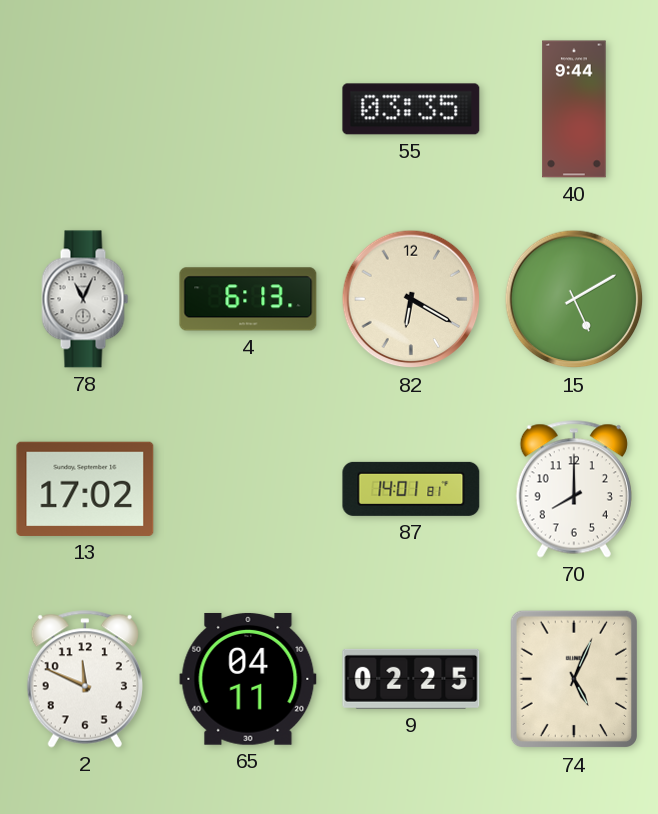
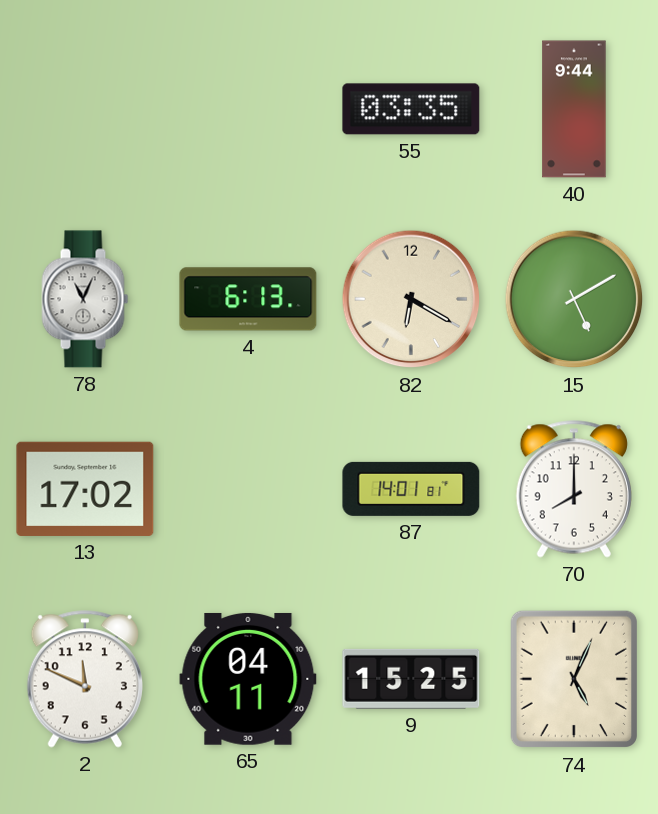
9: 02:25 -> 15:25
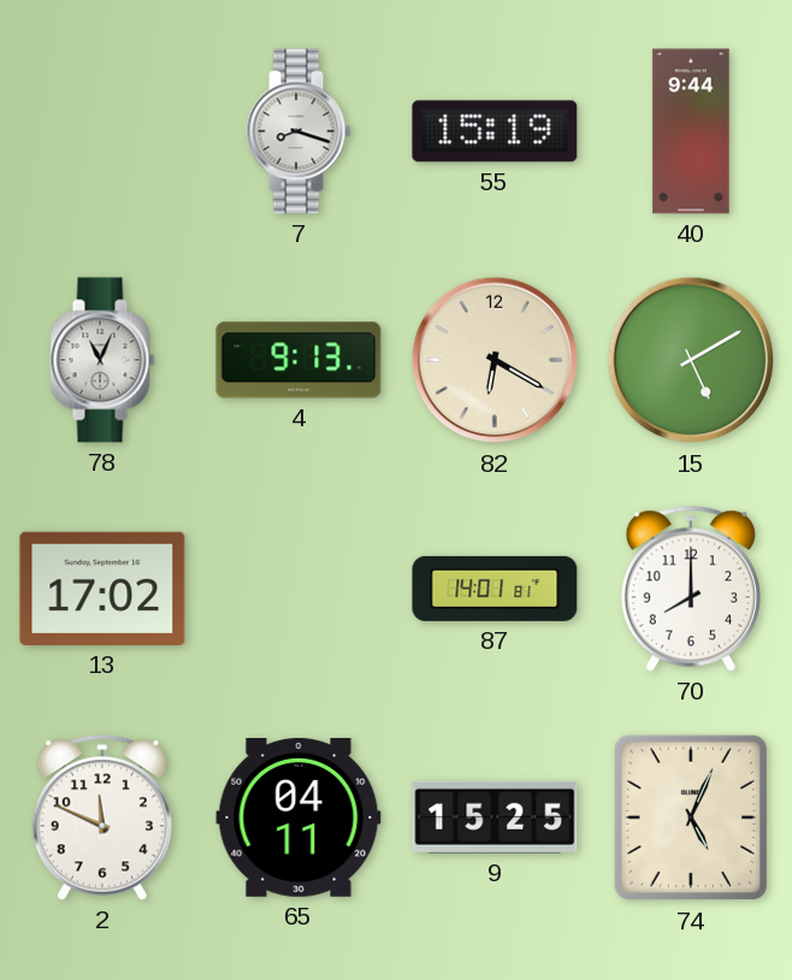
7: none -> 8:18
55: 03:35 -> 15:19
4: 6:13 -> 9:13
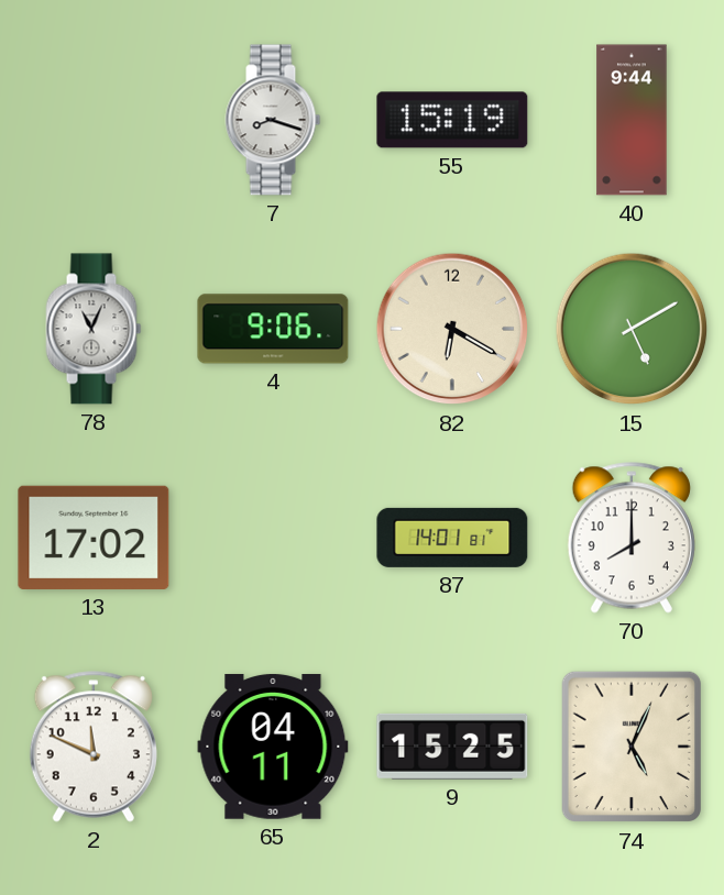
4: 9:13 -> 9:06
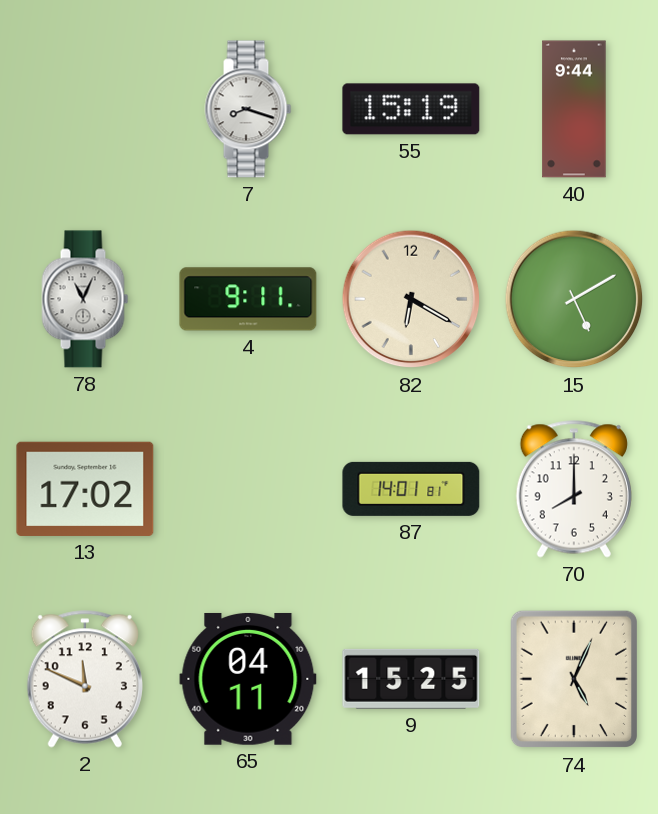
4: 9:06 -> 9:11
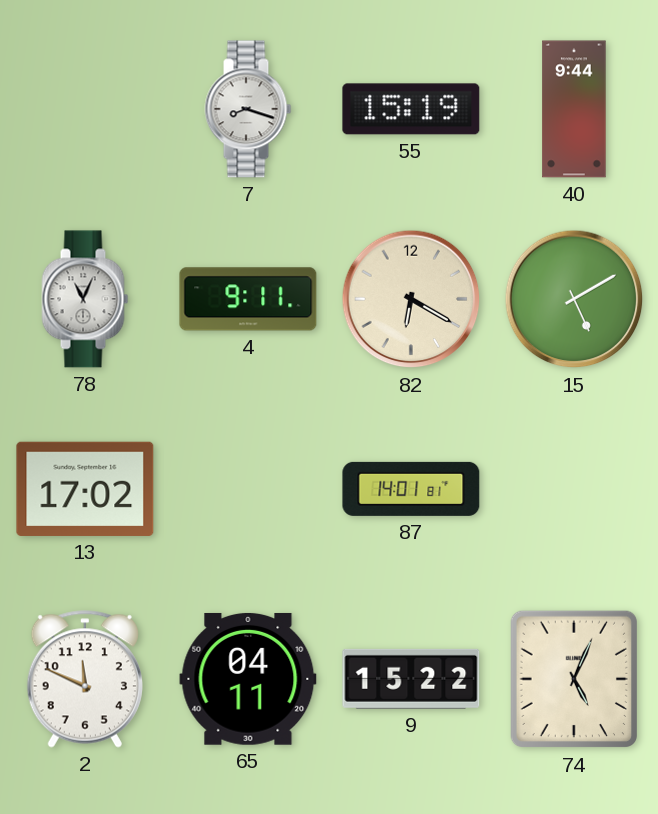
70: 8:00 -> none
9: 15:25 -> 15:22
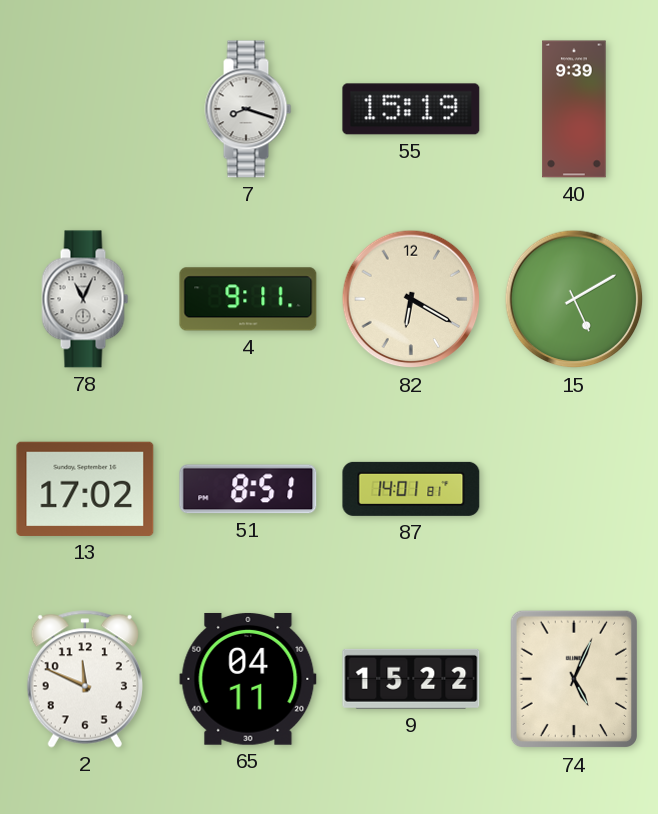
40: 9:44 -> 9:39
51: none -> 8:51
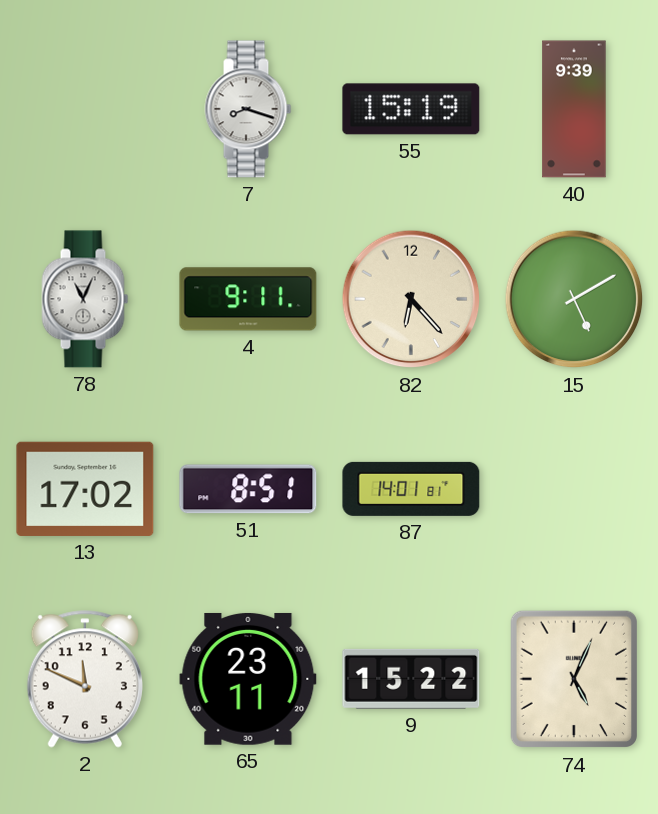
82: 6:20 -> 6:23
65: 04:11 -> 23:11
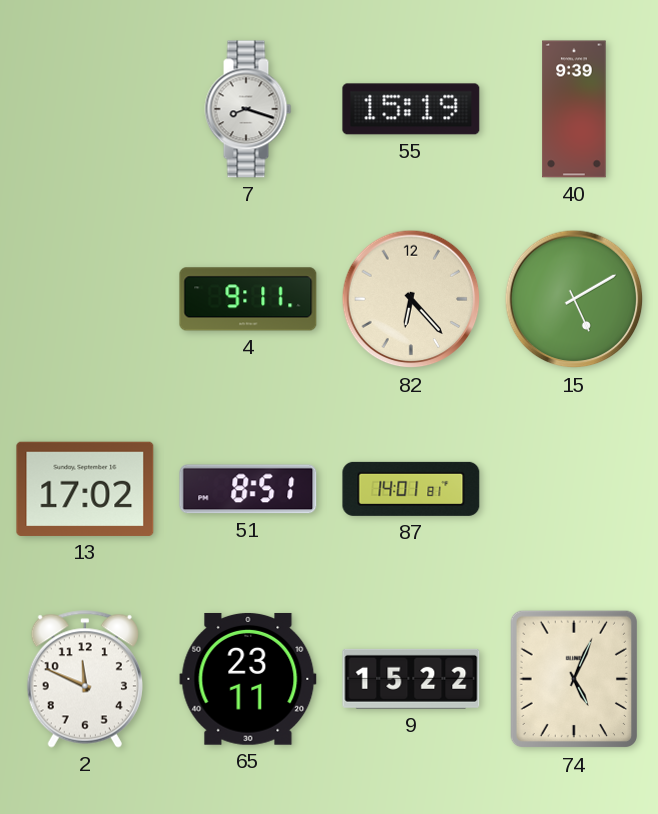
78: 11:04 -> none
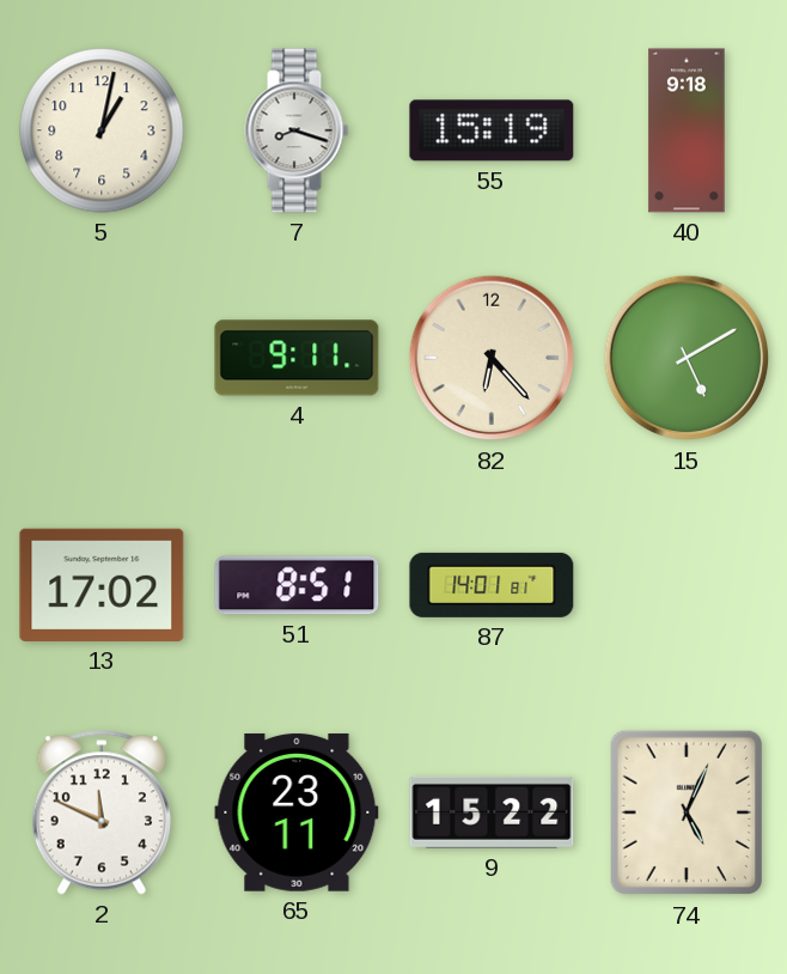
5: none -> 1:02
40: 9:39 -> 9:18
